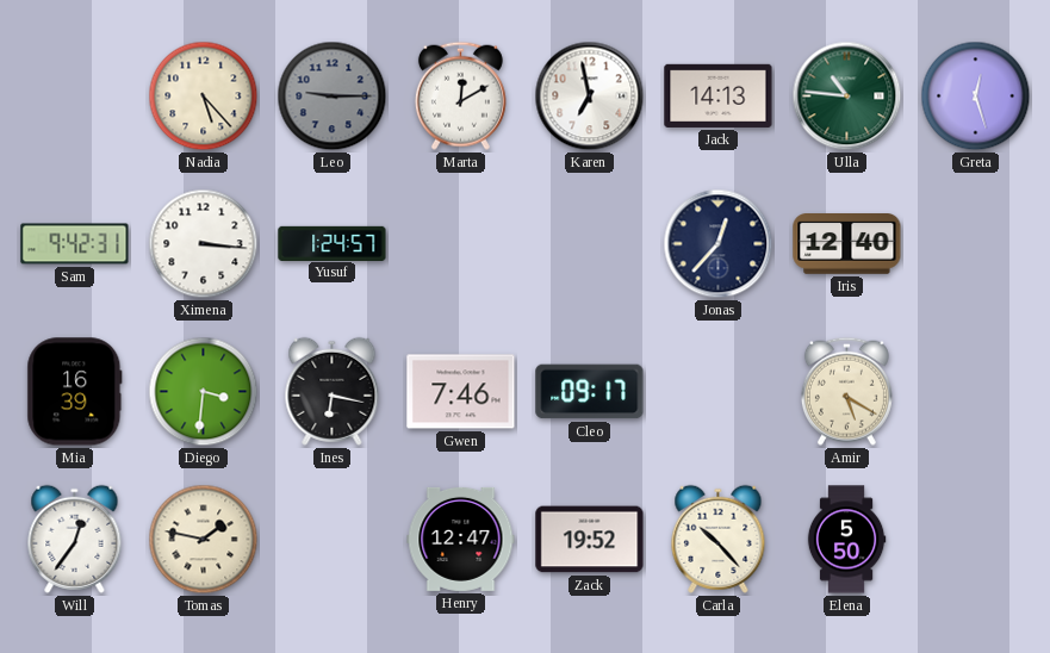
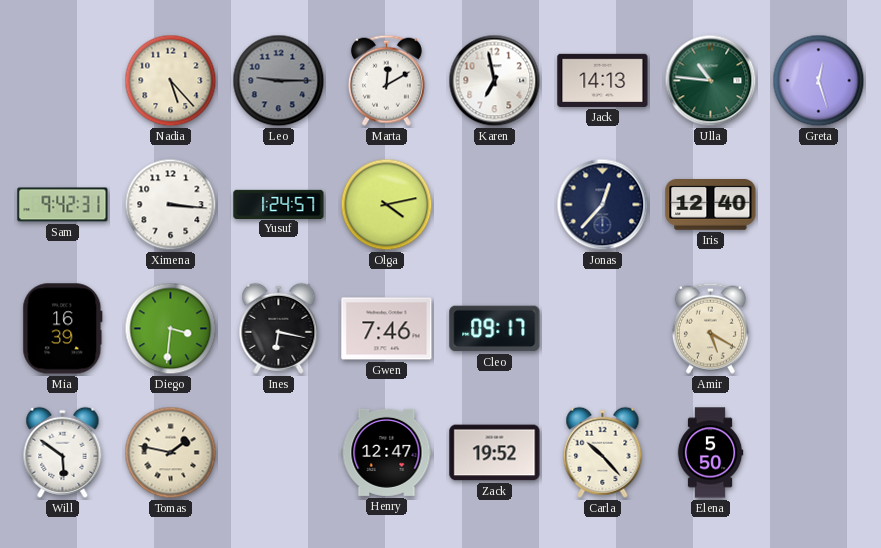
Olga: none -> 4:13
Will: 12:36 -> 5:51
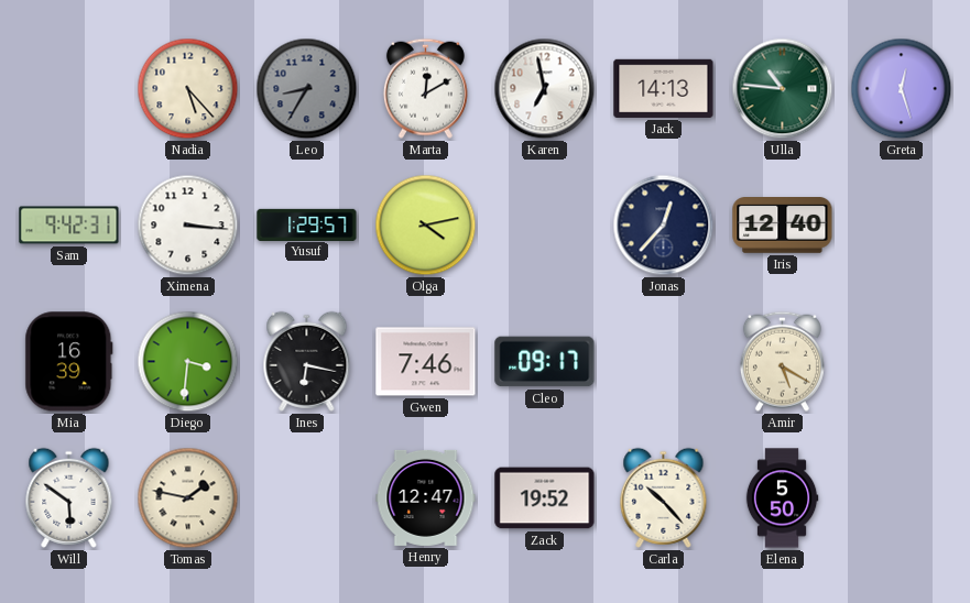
Leo: 9:15 -> 8:35
Yusuf: 1:24 -> 1:29
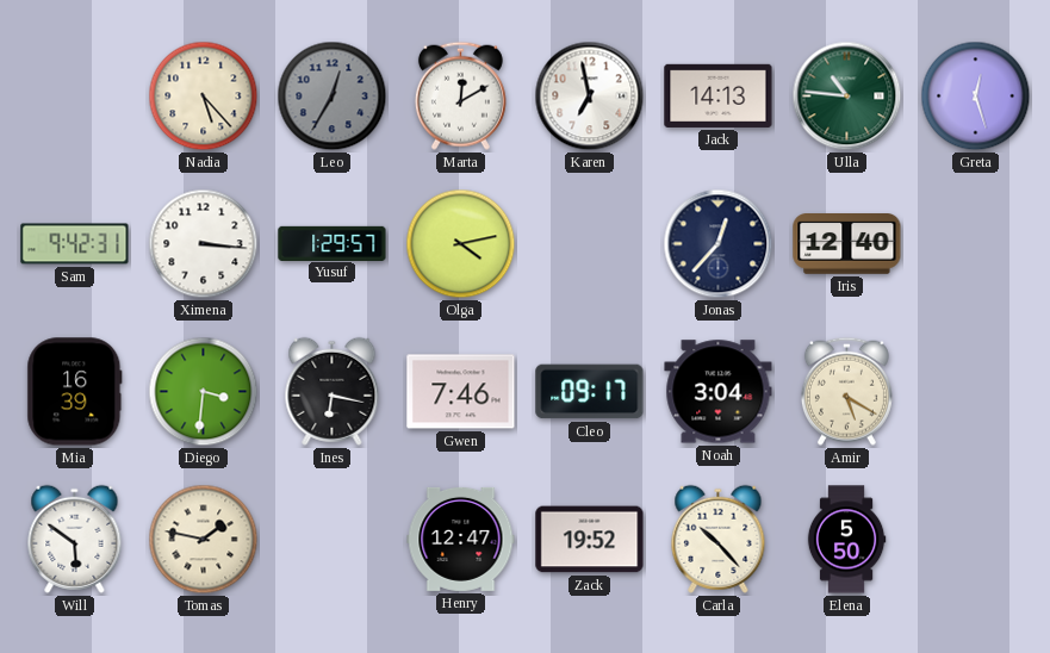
Leo: 8:35 -> 12:35
Noah: none -> 3:04
